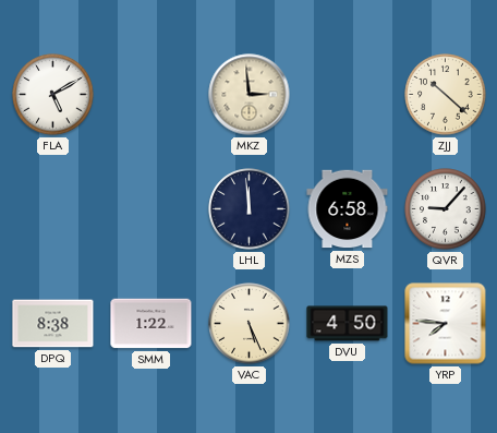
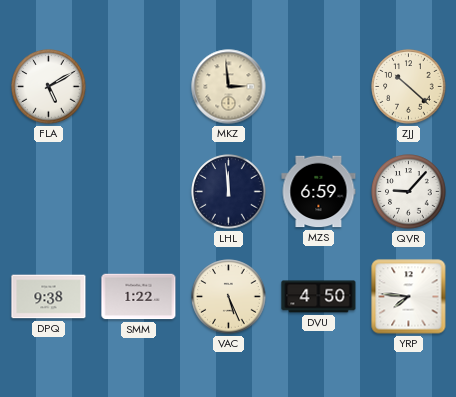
MZS: 6:58 -> 6:59
DPQ: 8:38 -> 9:38
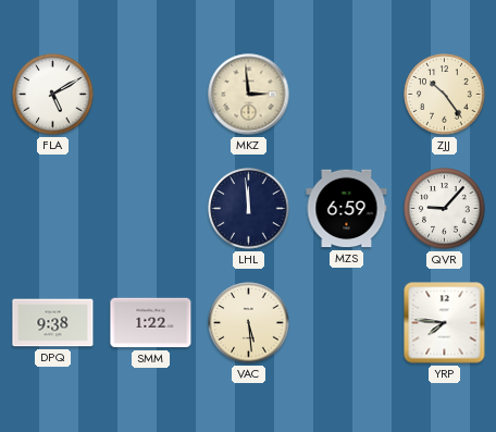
ZJJ: 10:22 -> 10:24
VAC: 5:26 -> 5:29
DVU: 4:50 -> none
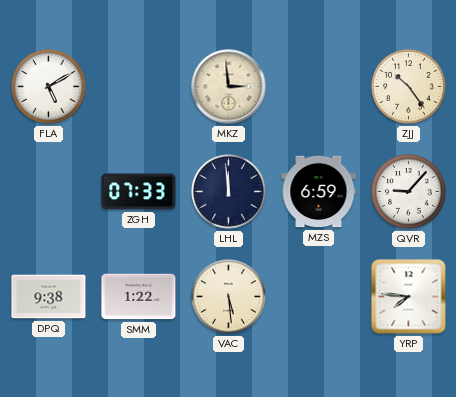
ZGH: none -> 07:33
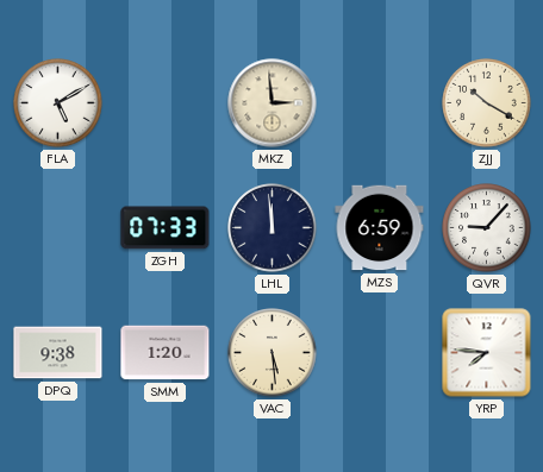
ZJJ: 10:24 -> 10:20
SMM: 1:22 -> 1:20
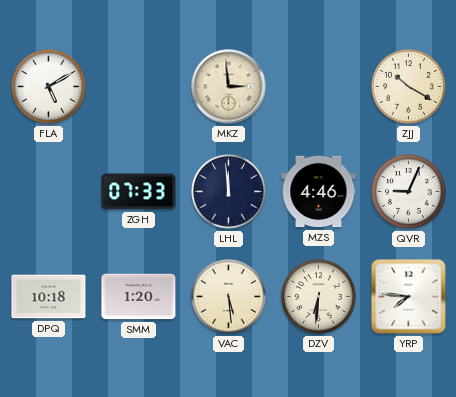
MZS: 6:59 -> 4:46
QVR: 9:07 -> 9:04
DPQ: 9:38 -> 10:18
DZV: none -> 6:31
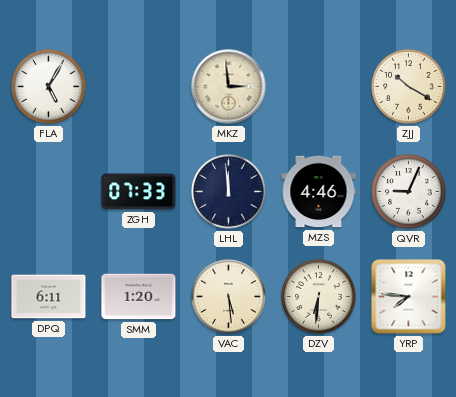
FLA: 5:10 -> 5:05
DPQ: 10:18 -> 6:11
